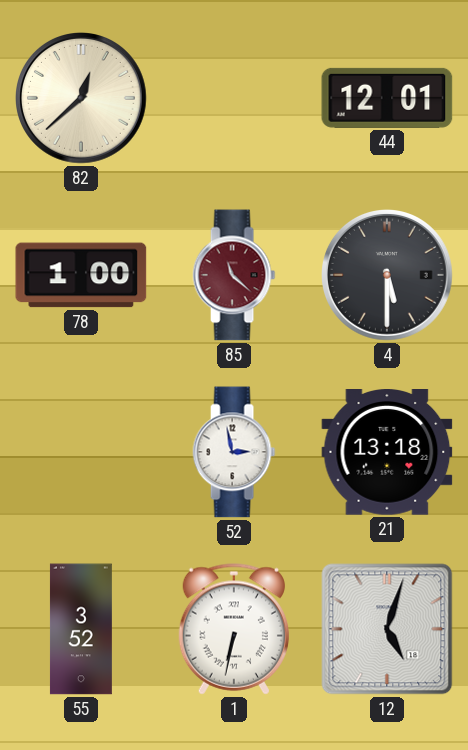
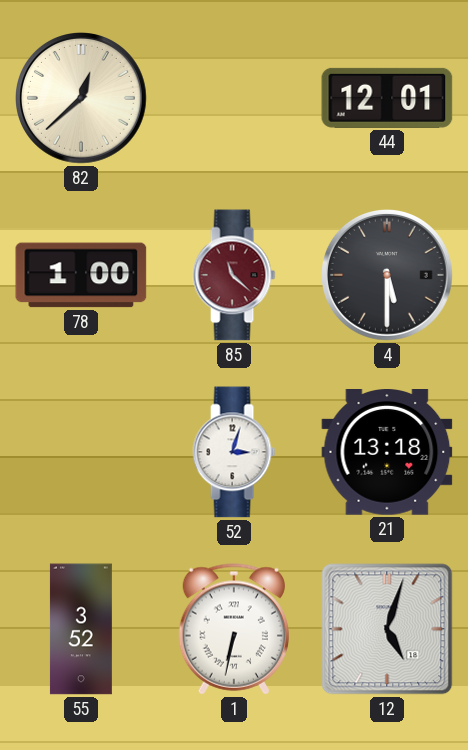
52: 2:58 -> 3:03
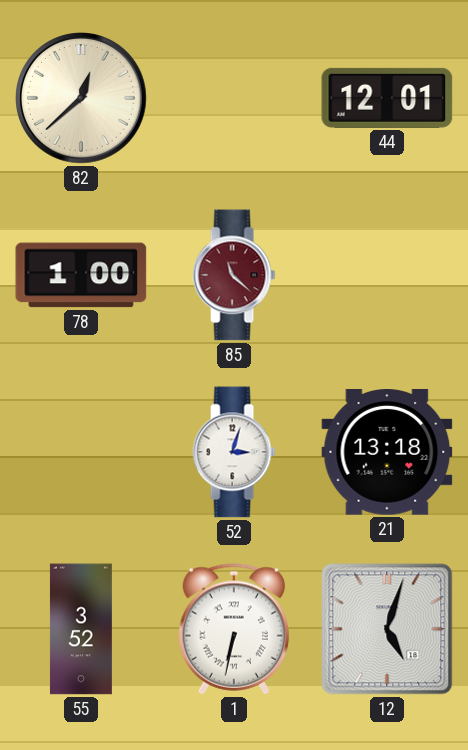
4: 5:30 -> none
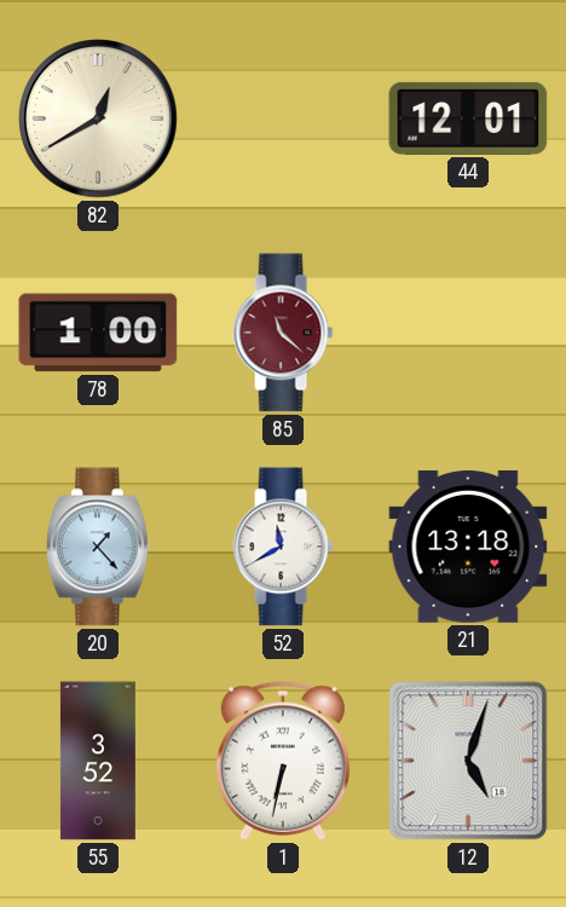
82: 12:38 -> 12:40
20: none -> 1:23
52: 3:03 -> 11:40
